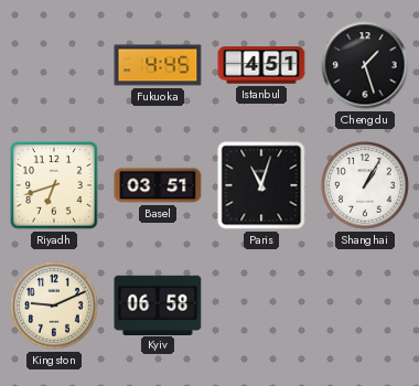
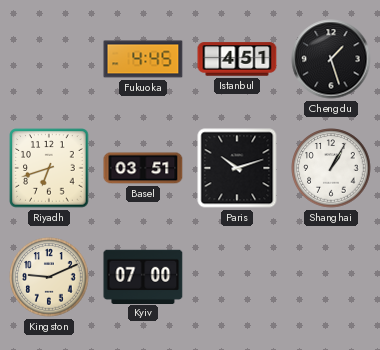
Paris: 11:03 -> 10:12
Kyiv: 06:58 -> 07:00
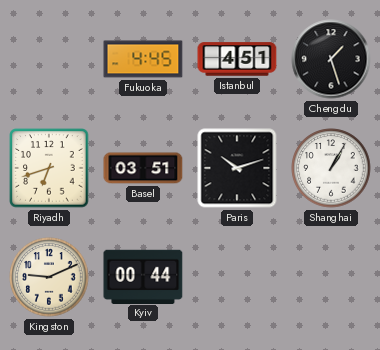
Kyiv: 07:00 -> 00:44
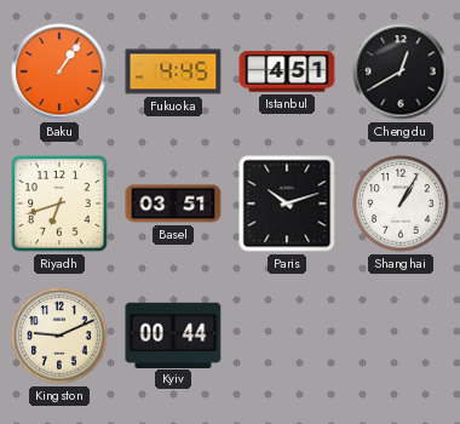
Baku: none -> 1:06
Chengdu: 1:27 -> 12:40
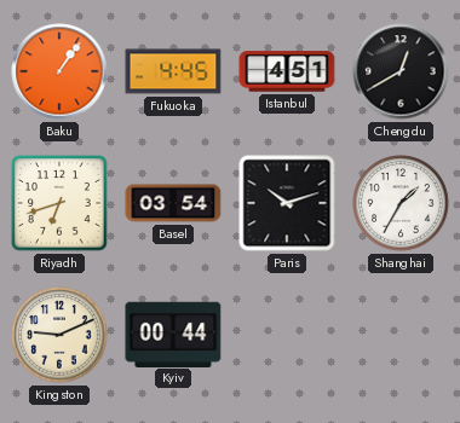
Basel: 03:51 -> 03:54
Shanghai: 1:05 -> 1:35
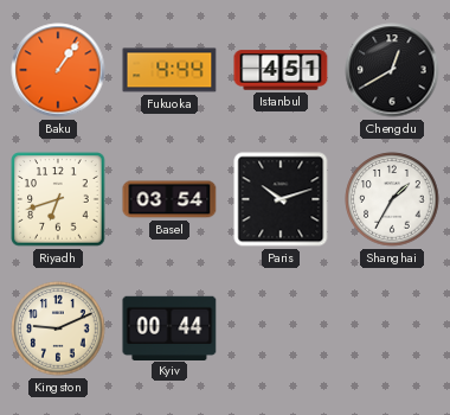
Fukuoka: 4:45 -> 4:44
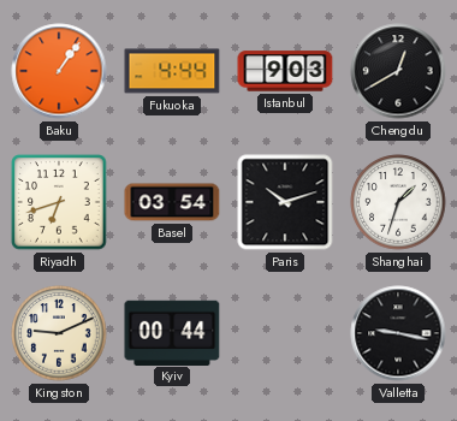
Istanbul: 4:51 -> 9:03
Shanghai: 1:35 -> 1:33
Valletta: none -> 9:17
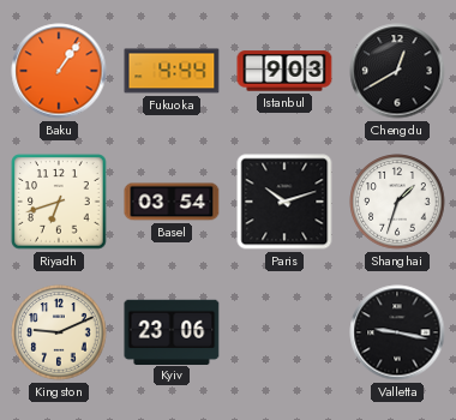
Kyiv: 00:44 -> 23:06
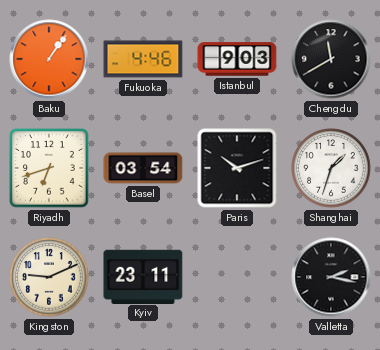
Fukuoka: 4:44 -> 4:46
Chengdu: 12:40 -> 11:40
Kyiv: 23:06 -> 23:11
Valletta: 9:17 -> 2:17
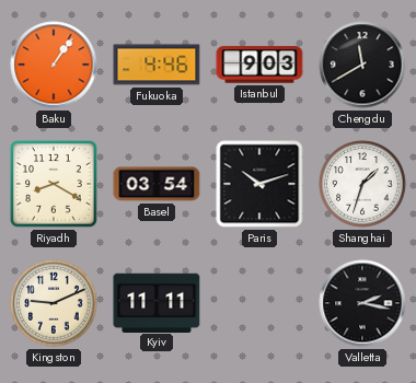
Riyadh: 6:42 -> 8:20
Kyiv: 23:11 -> 11:11
